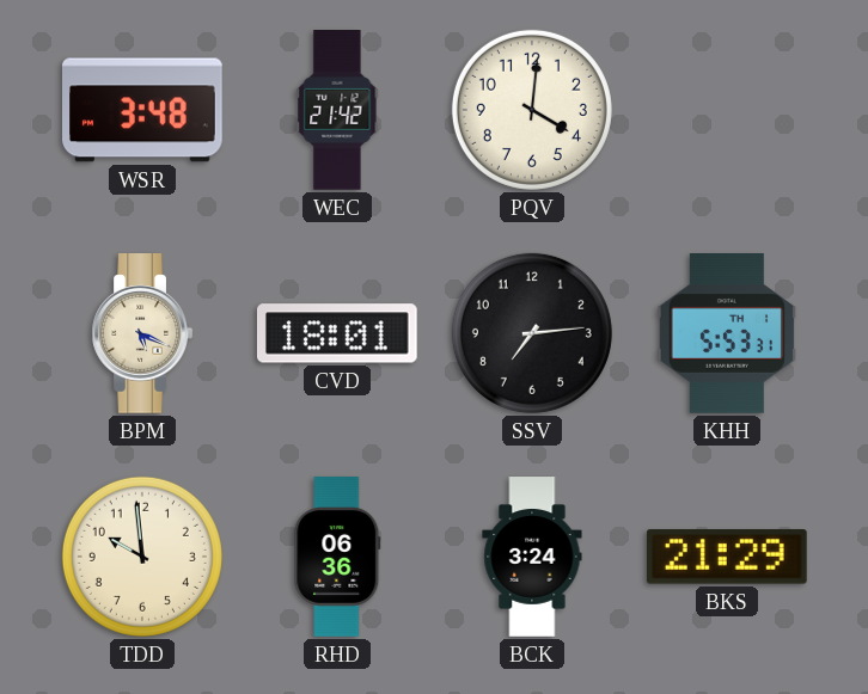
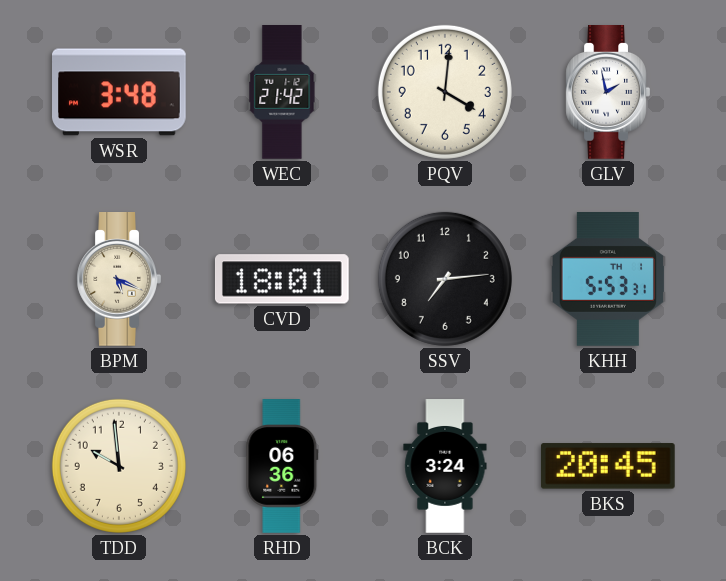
GLV: none -> 1:58
BKS: 21:29 -> 20:45
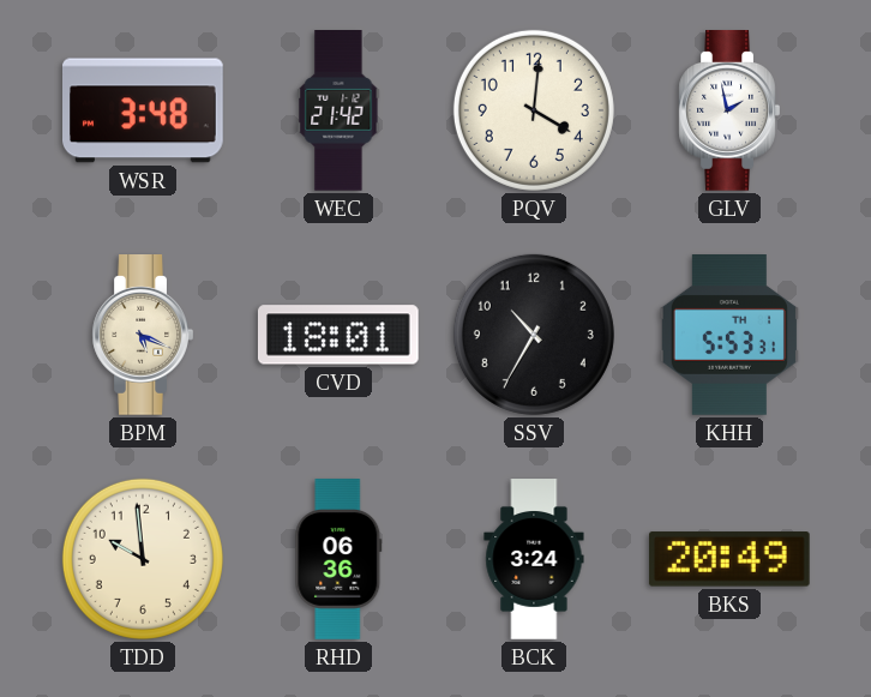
SSV: 7:14 -> 10:35
BKS: 20:45 -> 20:49
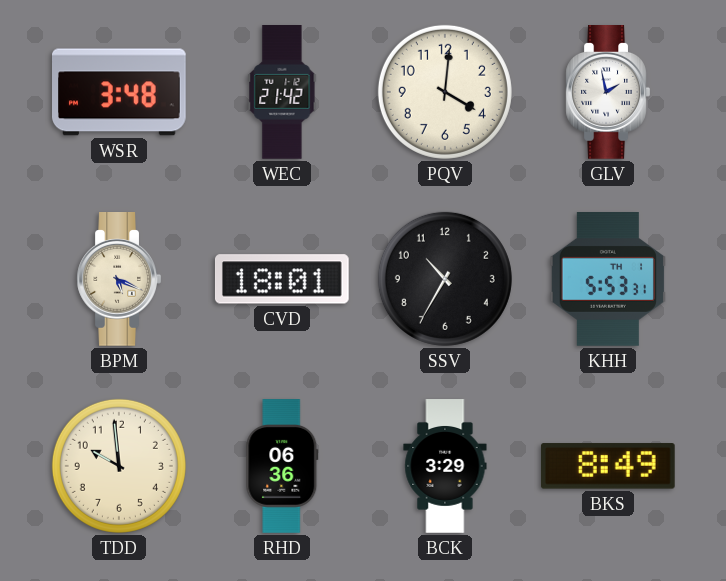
BCK: 3:24 -> 3:29
BKS: 20:49 -> 8:49
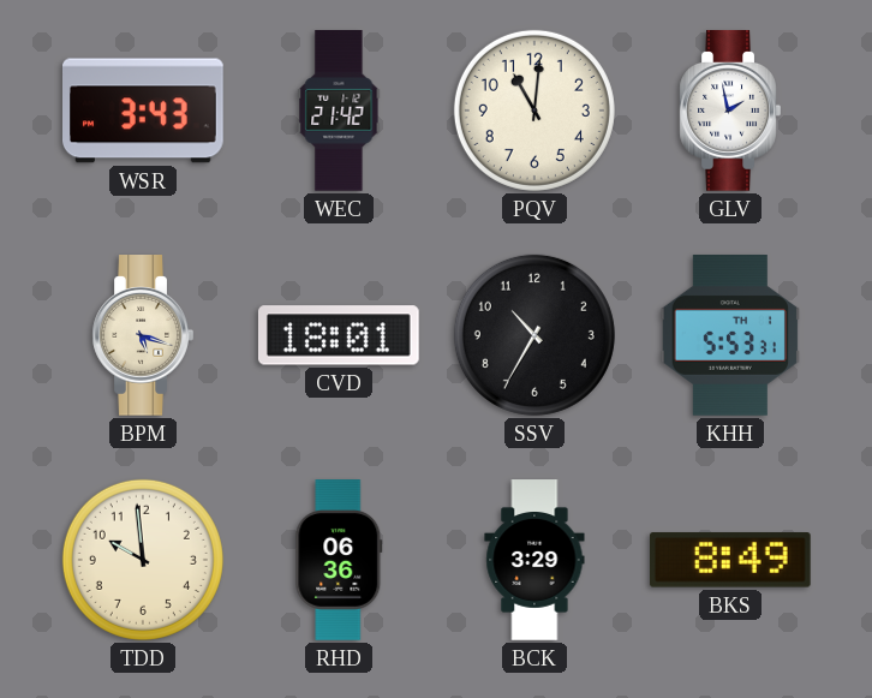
WSR: 3:48 -> 3:43
PQV: 4:01 -> 11:01
BPM: 5:19 -> 5:18
